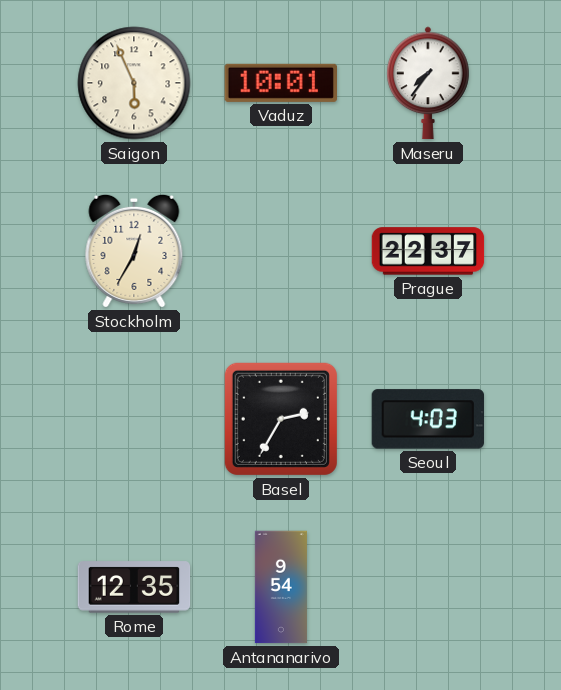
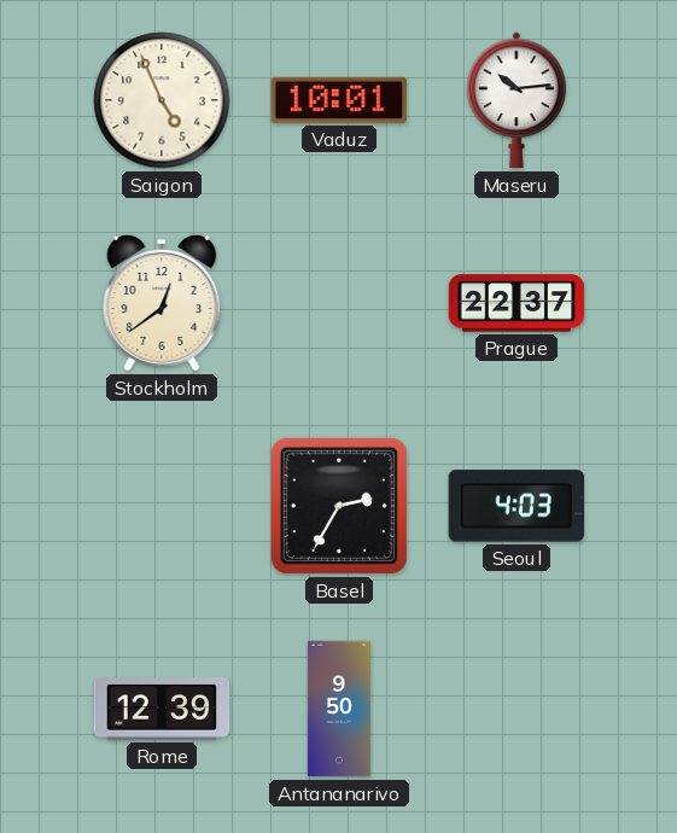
Saigon: 5:56 -> 4:56
Maseru: 7:36 -> 10:14
Stockholm: 12:35 -> 12:39
Rome: 12:35 -> 12:39
Antananarivo: 9:54 -> 9:50
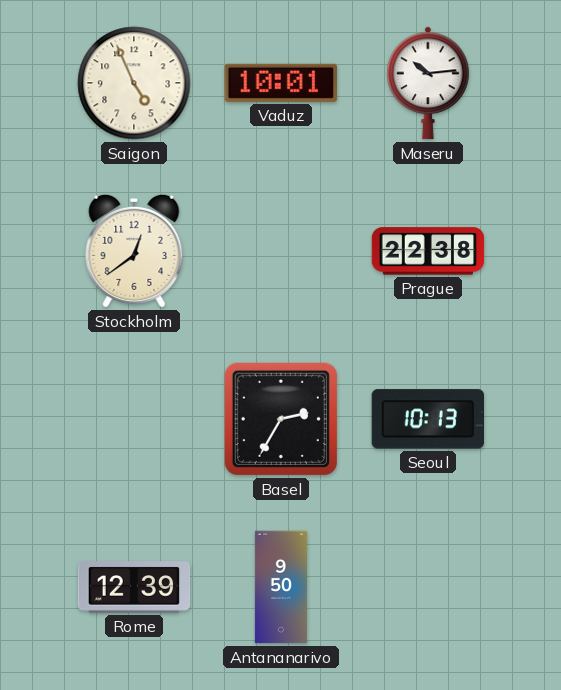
Prague: 22:37 -> 22:38
Seoul: 4:03 -> 10:13
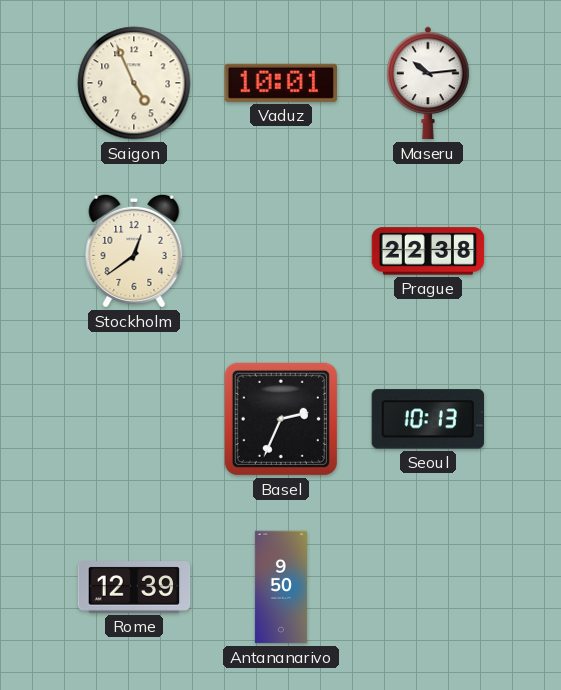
Basel: 2:35 -> 2:34
